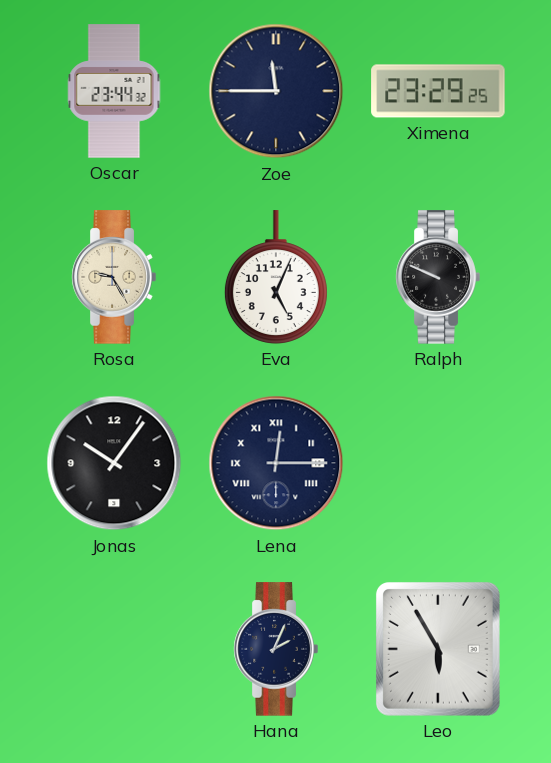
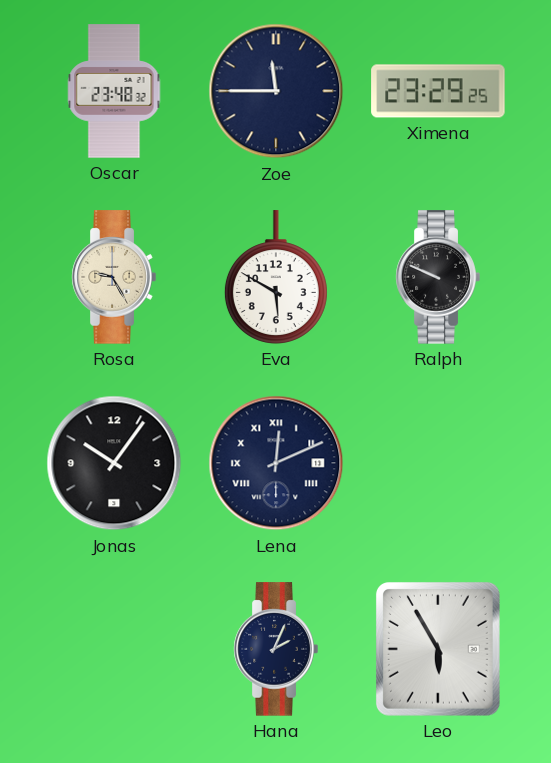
Oscar: 23:44 -> 23:48
Eva: 5:04 -> 5:50
Lena: 12:15 -> 12:11
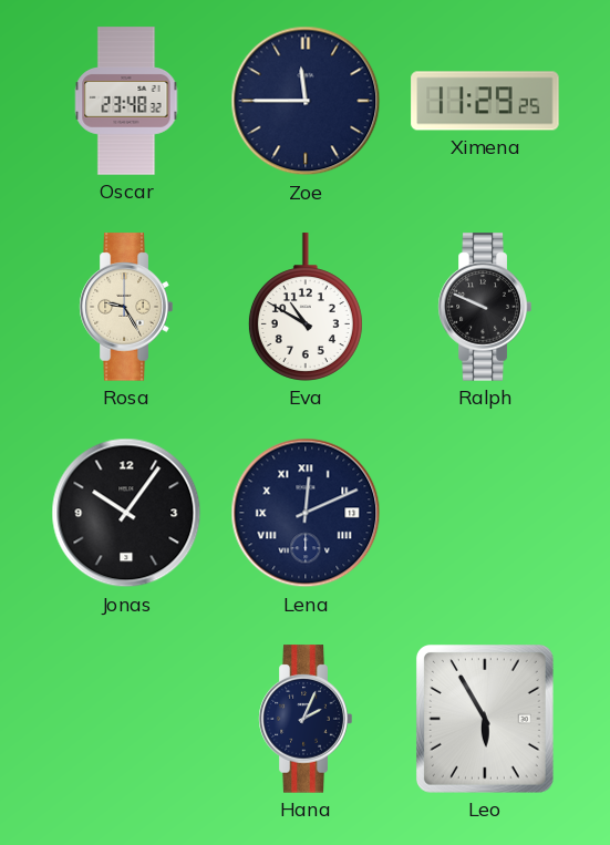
Ximena: 23:29 -> 11:29
Eva: 5:50 -> 10:50
